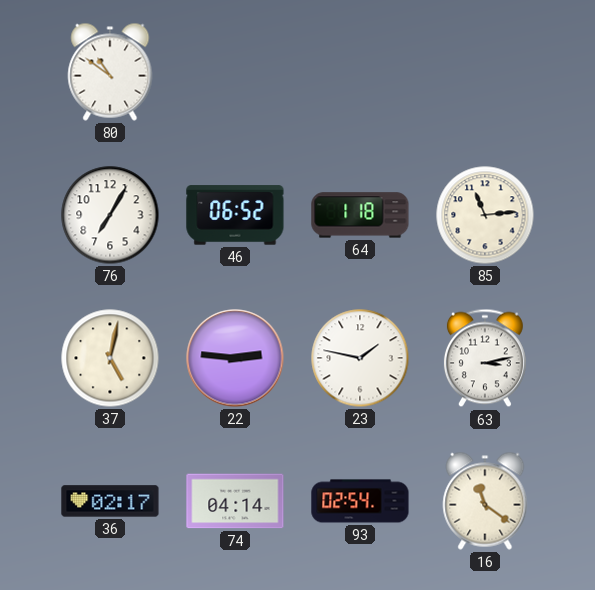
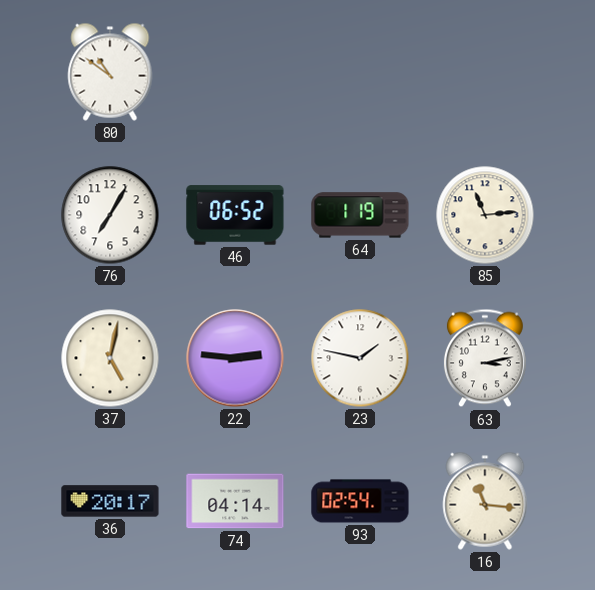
64: 1:18 -> 1:19
36: 02:17 -> 20:17
16: 11:21 -> 11:16
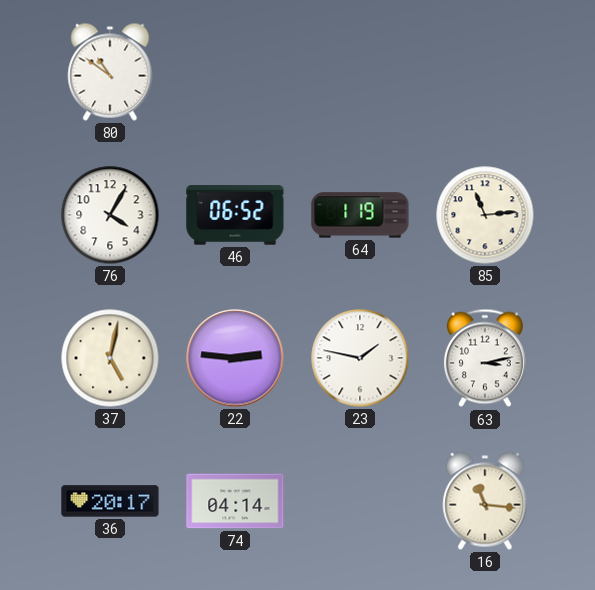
76: 7:05 -> 4:05
93: 02:54 -> none
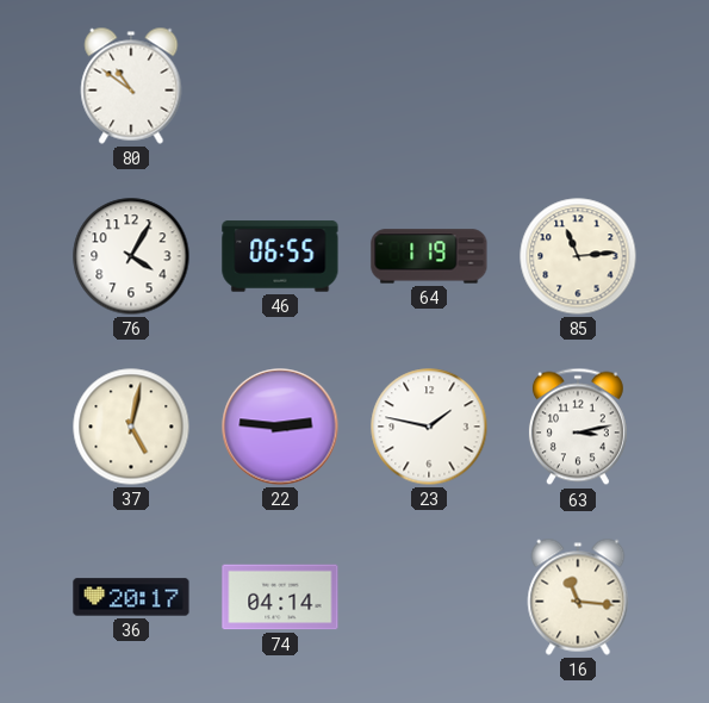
46: 06:52 -> 06:55
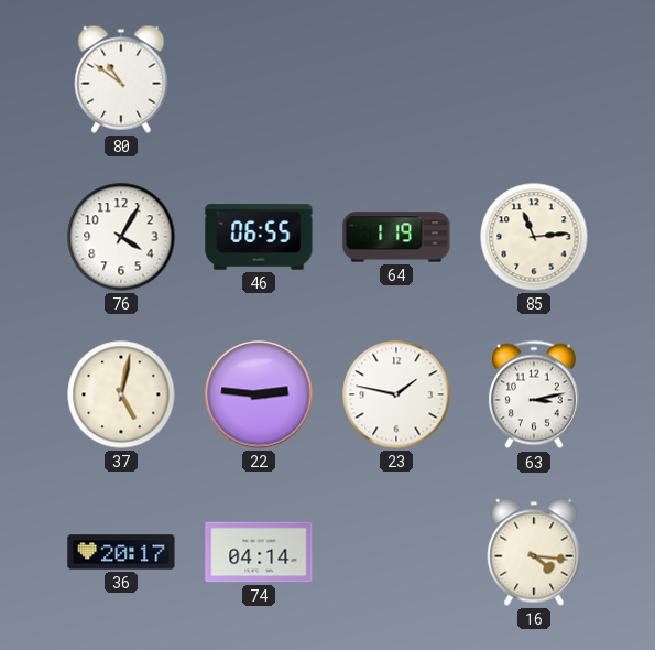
16: 11:16 -> 4:16
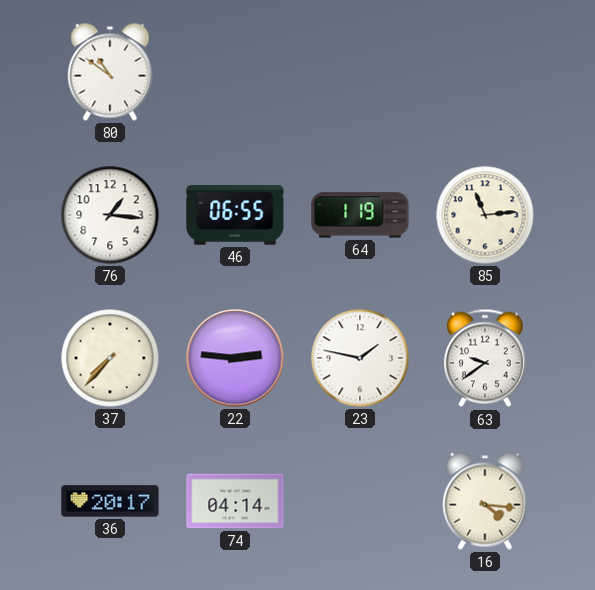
76: 4:05 -> 1:16
37: 5:02 -> 7:37
63: 3:13 -> 9:39
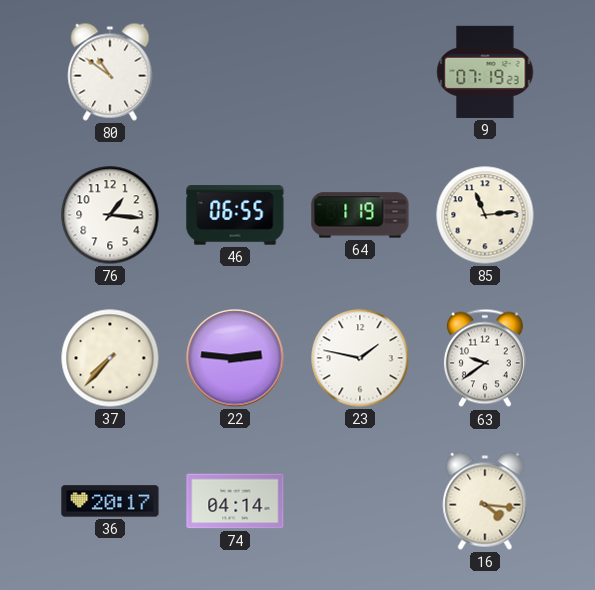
9: none -> 07:19
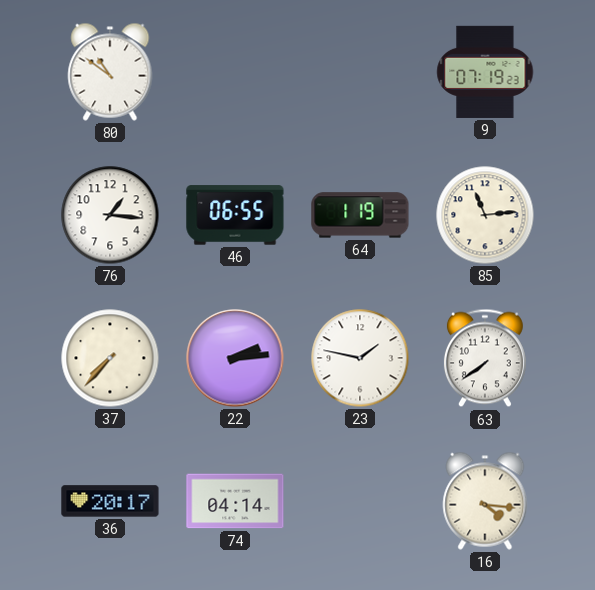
22: 2:46 -> 2:14
63: 9:39 -> 7:39
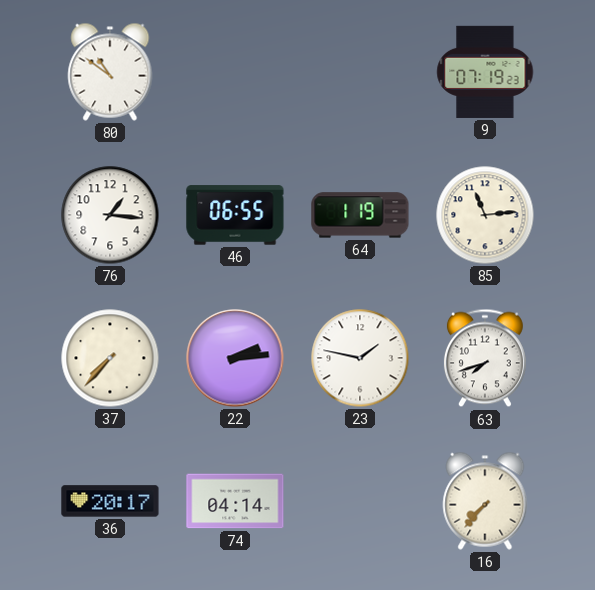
63: 7:39 -> 7:42
16: 4:16 -> 7:37
